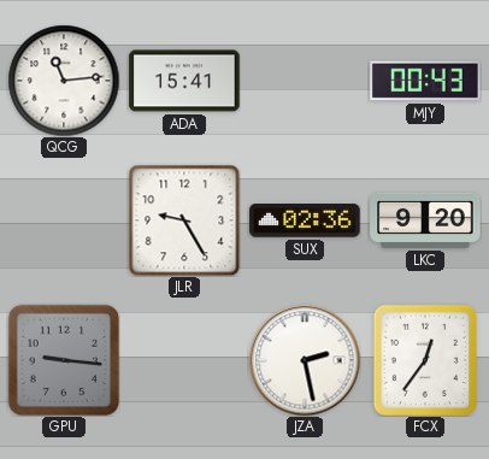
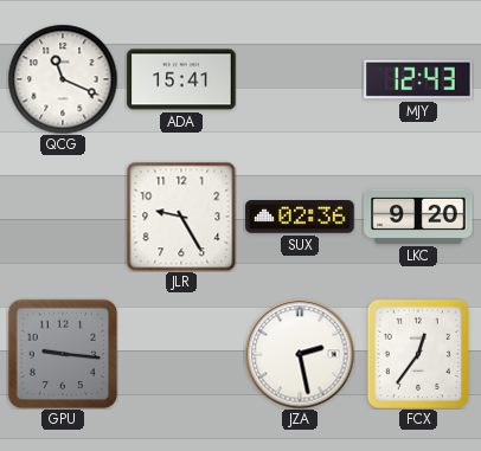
QCG: 11:14 -> 11:19
MJY: 00:43 -> 12:43
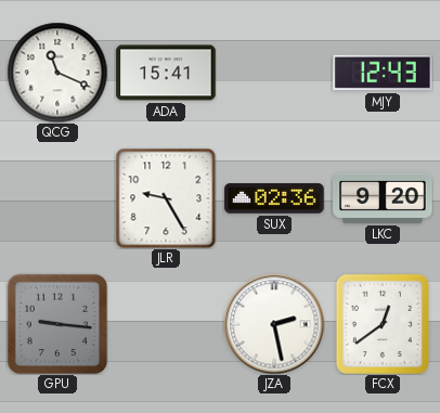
FCX: 12:36 -> 12:39
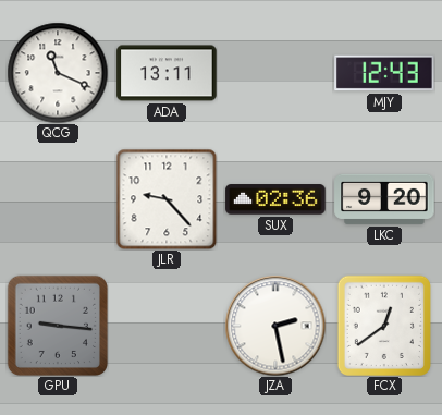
ADA: 15:41 -> 13:11
JLR: 9:25 -> 9:23
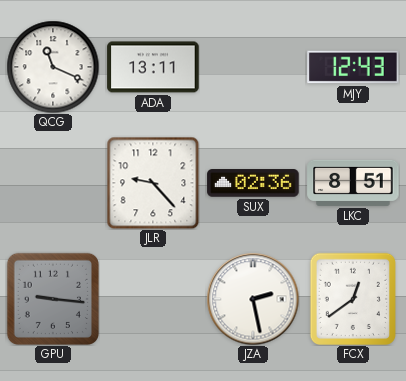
LKC: 9:20 -> 8:51
